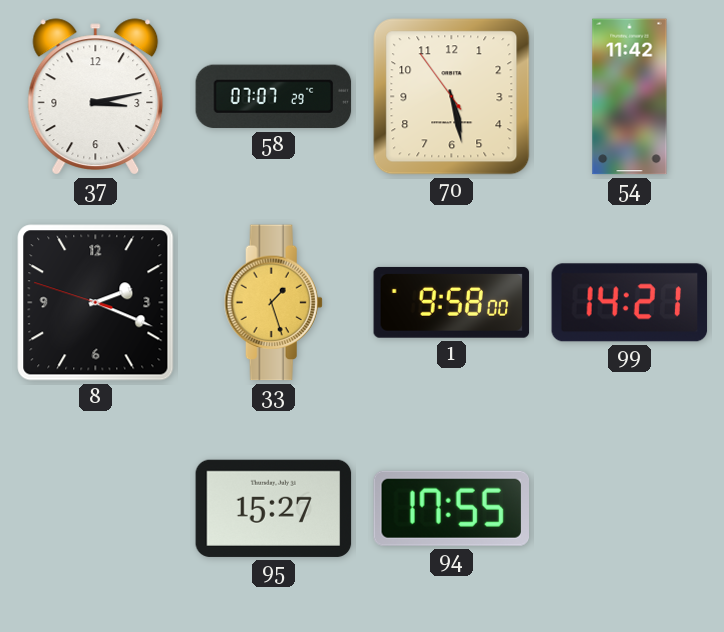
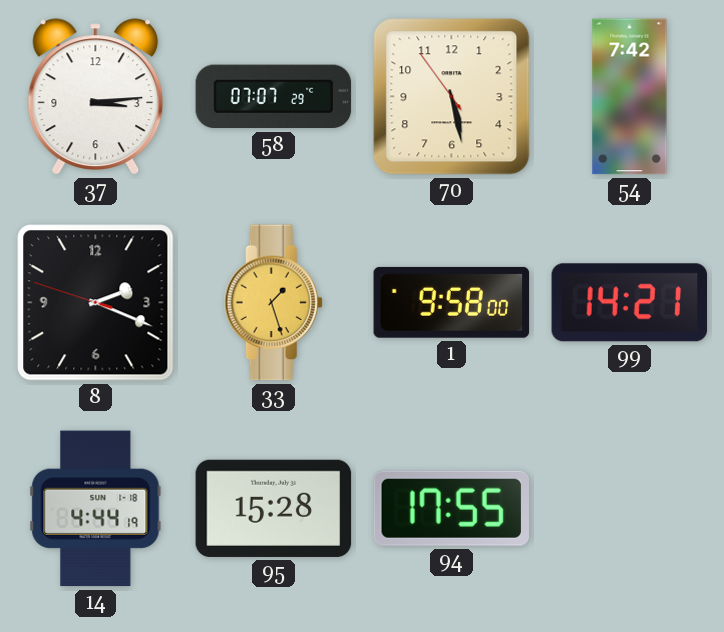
37: 3:13 -> 3:14
54: 11:42 -> 7:42
14: none -> 4:44
95: 15:27 -> 15:28
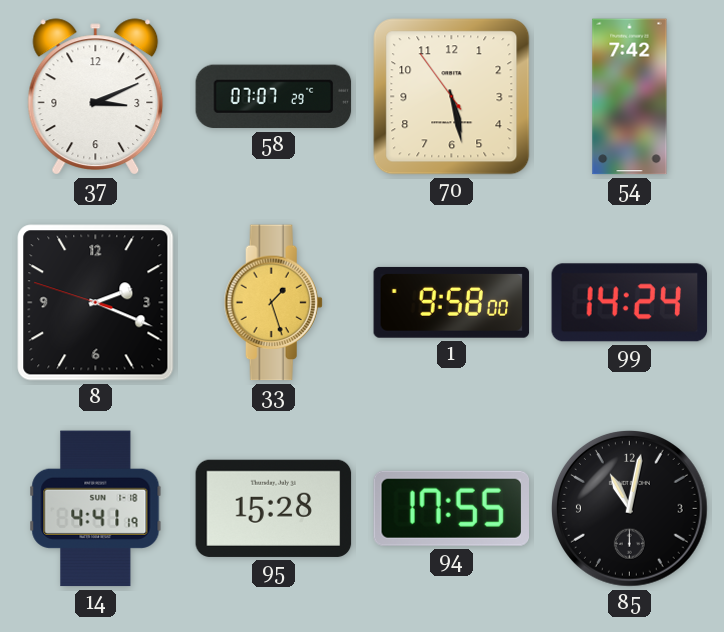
37: 3:14 -> 3:11
99: 14:21 -> 14:24
14: 4:44 -> 4:41
85: none -> 11:02
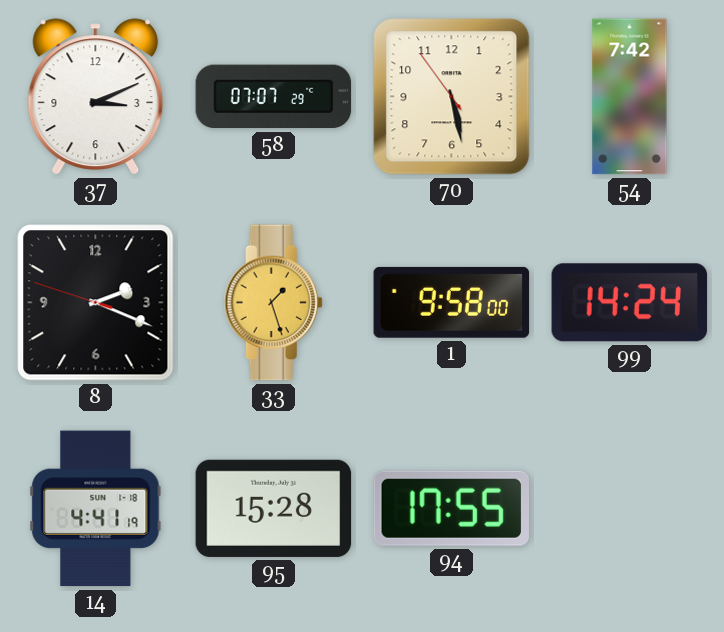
85: 11:02 -> none
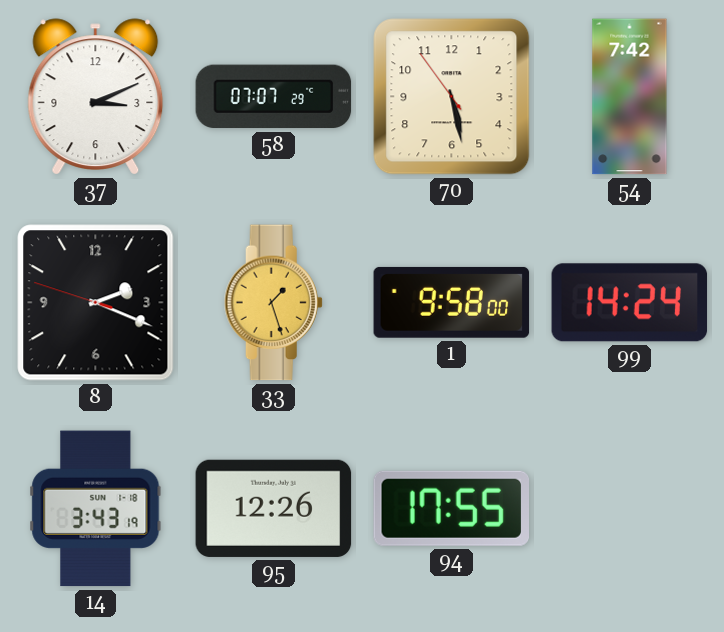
14: 4:41 -> 3:43
95: 15:28 -> 12:26
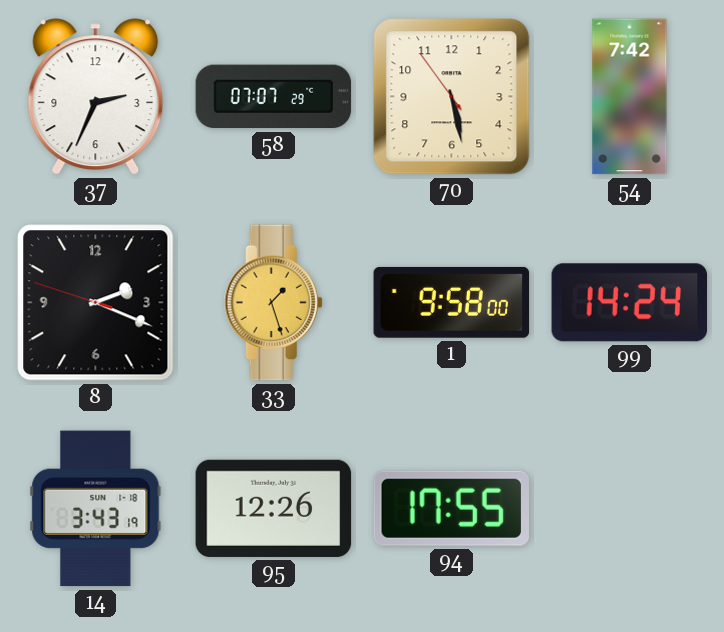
37: 3:11 -> 2:34
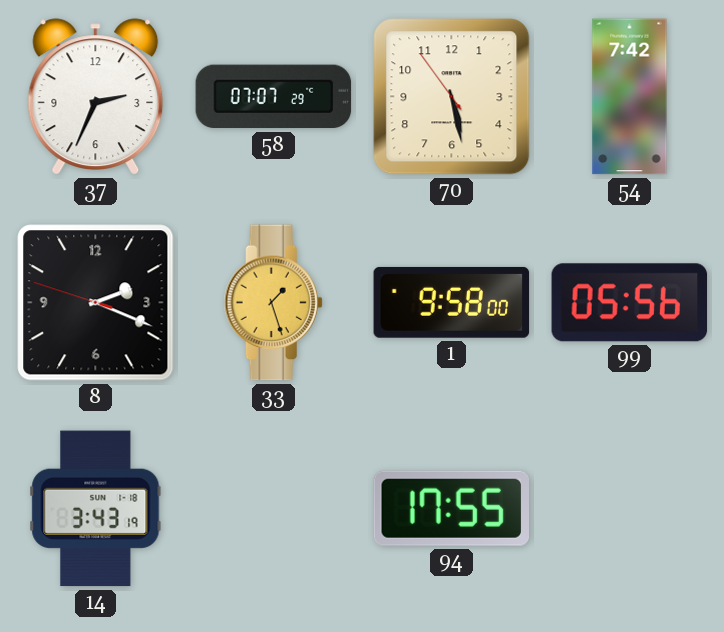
99: 14:24 -> 05:56
95: 12:26 -> none
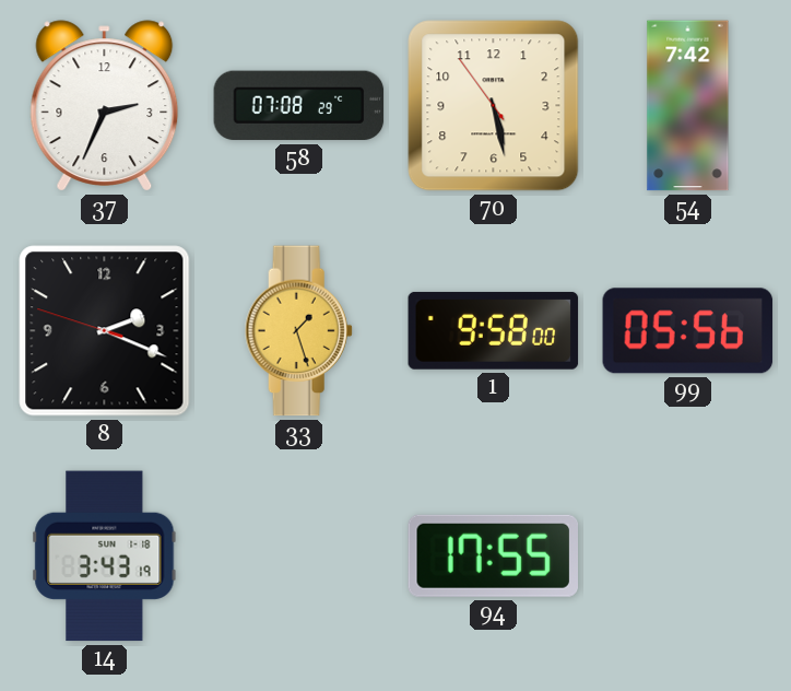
58: 07:07 -> 07:08
